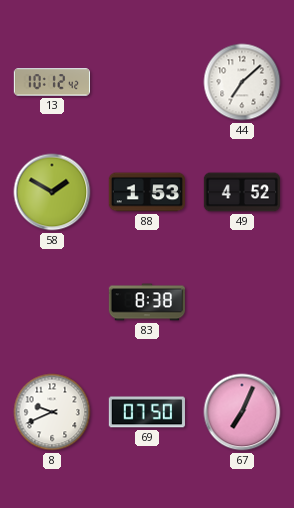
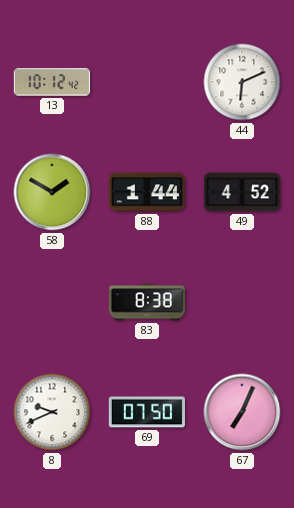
44: 7:08 -> 6:11
88: 1:53 -> 1:44
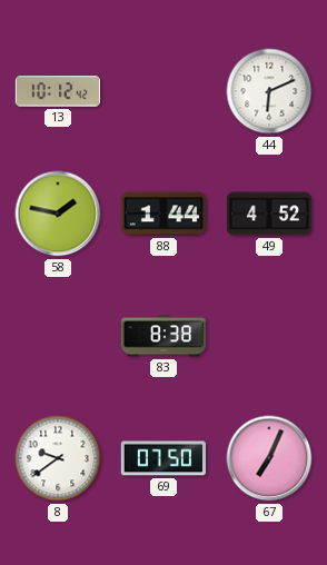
58: 1:50 -> 1:47
8: 9:41 -> 9:39
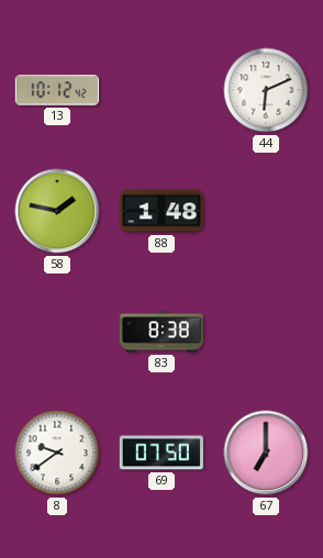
88: 1:44 -> 1:48
49: 4:52 -> none
67: 7:04 -> 7:00
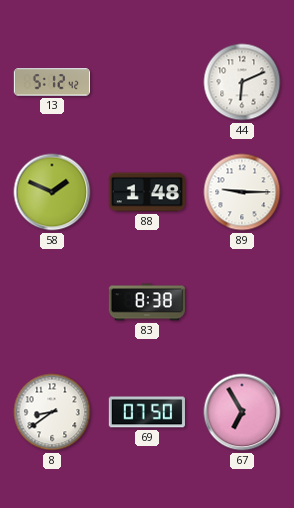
13: 10:12 -> 5:12
58: 1:47 -> 1:49
89: none -> 9:15
8: 9:39 -> 8:39
67: 7:00 -> 6:55
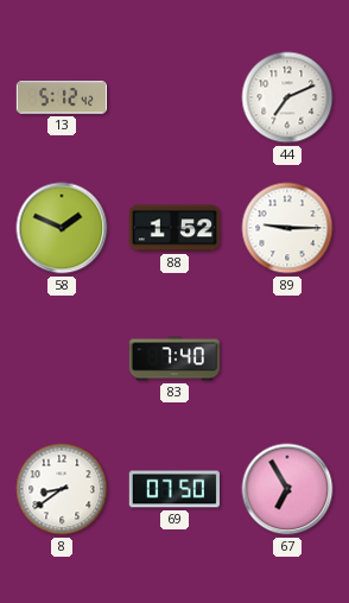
44: 6:11 -> 7:11
88: 1:48 -> 1:52
83: 8:38 -> 7:40
